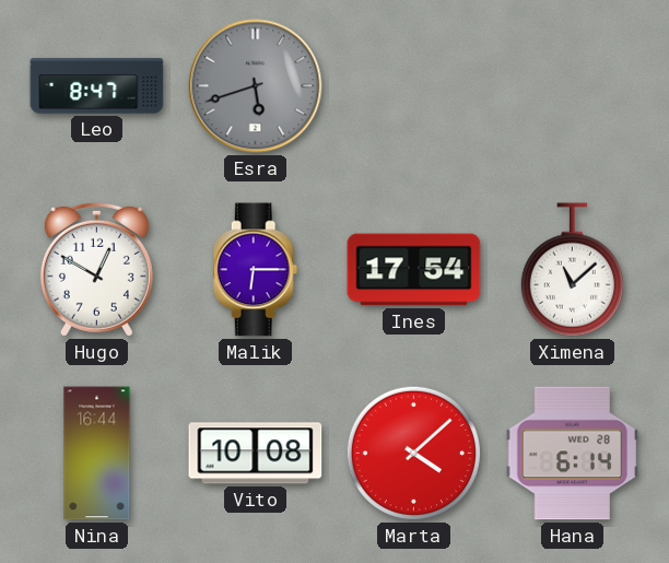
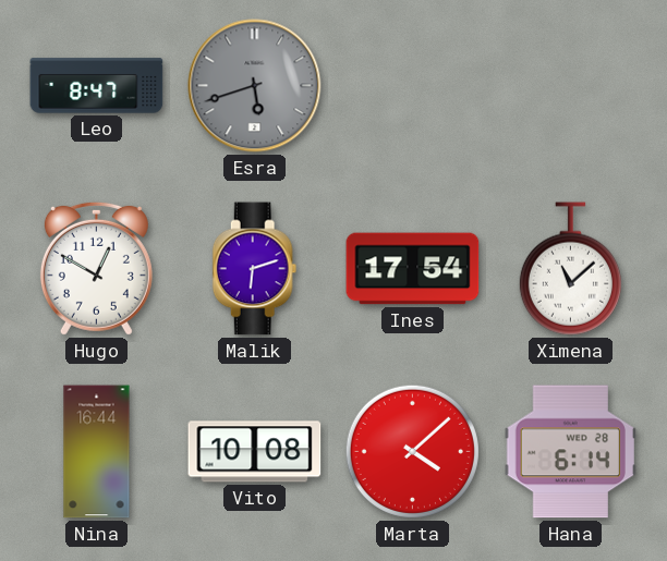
Malik: 6:15 -> 6:12
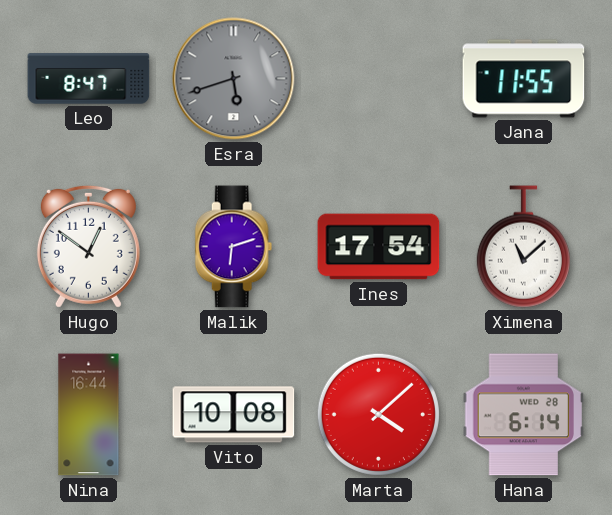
Jana: none -> 11:55
Hugo: 12:50 -> 12:51
